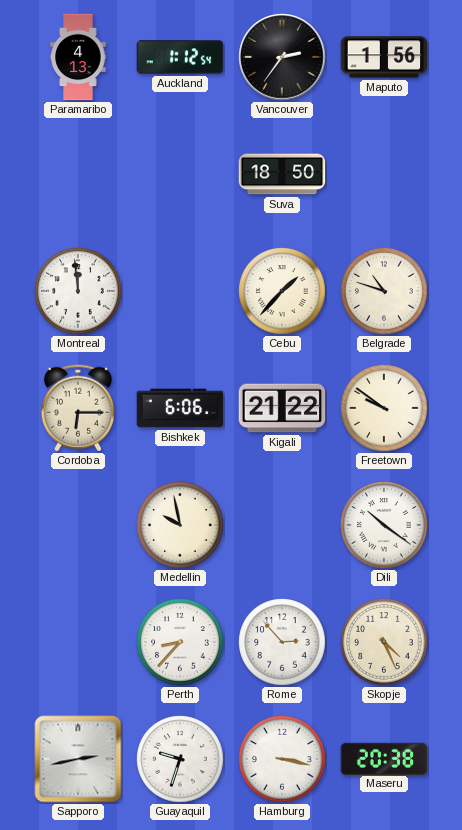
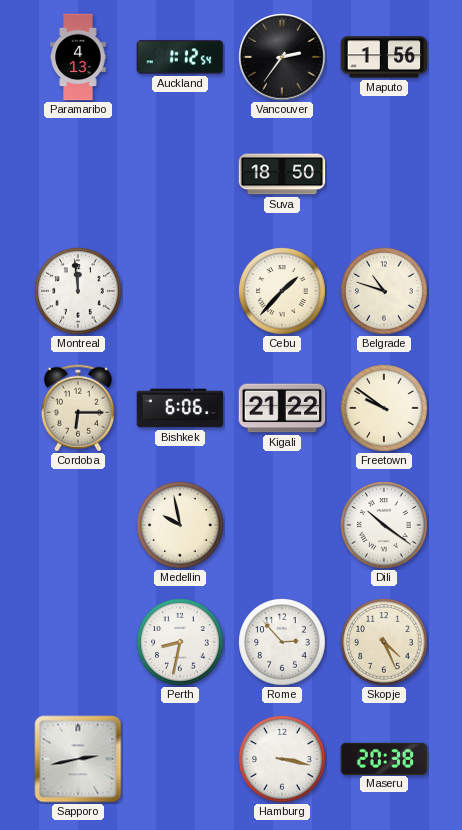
Perth: 8:37 -> 8:32
Guayaquil: 9:33 -> none
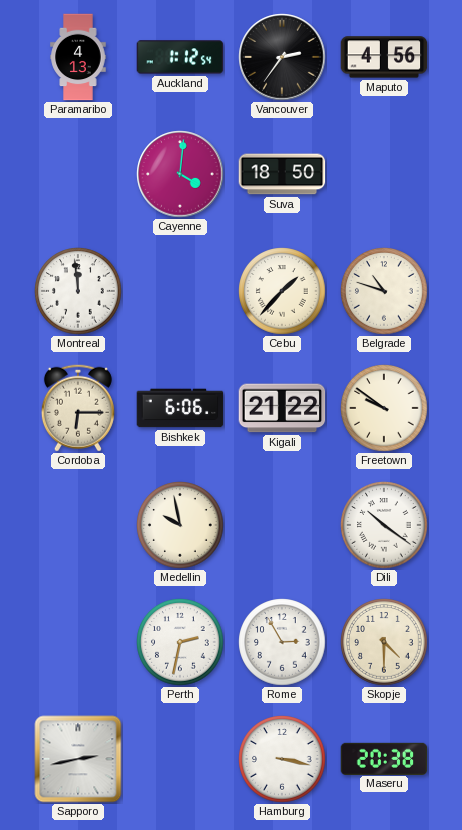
Maputo: 1:56 -> 4:56
Cayenne: none -> 4:01
Perth: 8:32 -> 2:32
Rome: 2:53 -> 2:55
Skopje: 4:26 -> 4:30
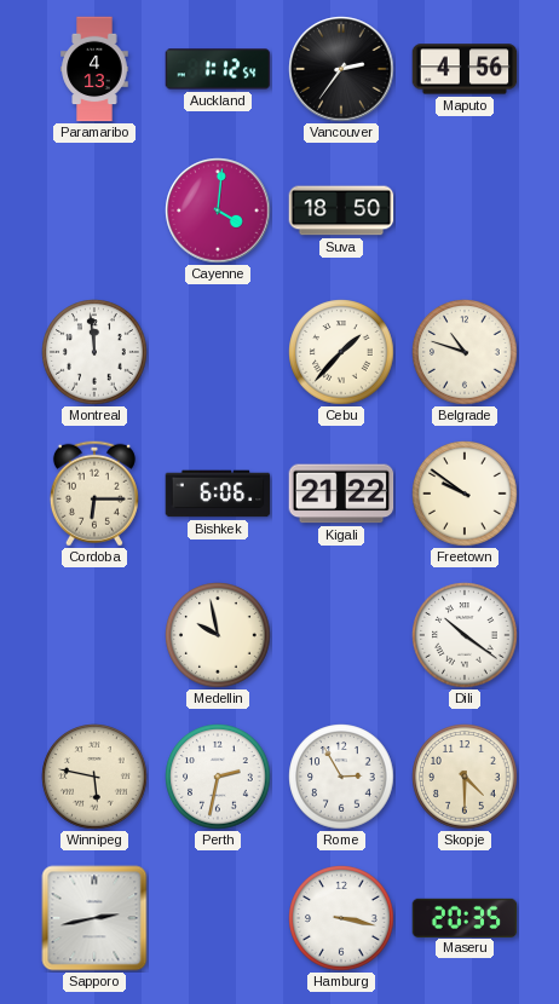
Winnipeg: none -> 5:47
Maseru: 20:38 -> 20:35
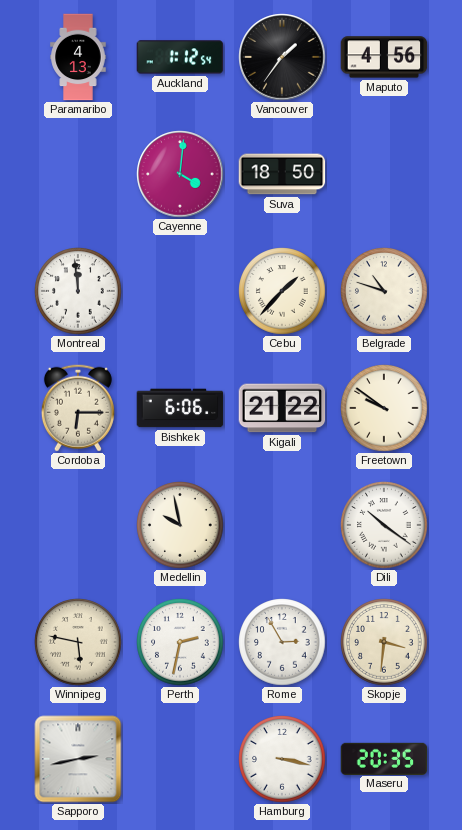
Vancouver: 2:36 -> 1:36
Skopje: 4:30 -> 3:31
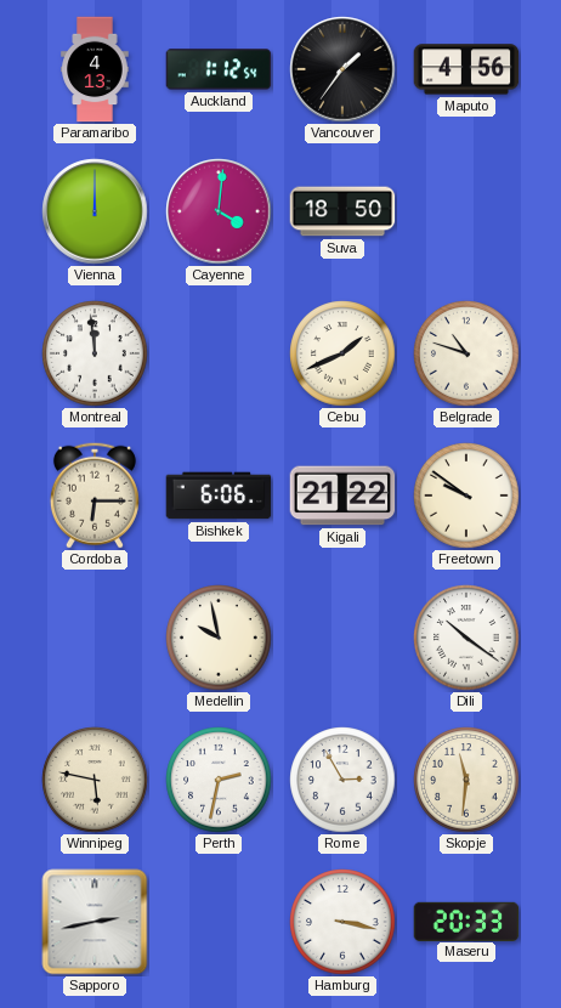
Vienna: none -> 12:00
Cebu: 1:37 -> 1:41
Skopje: 3:31 -> 11:31
Maseru: 20:35 -> 20:33
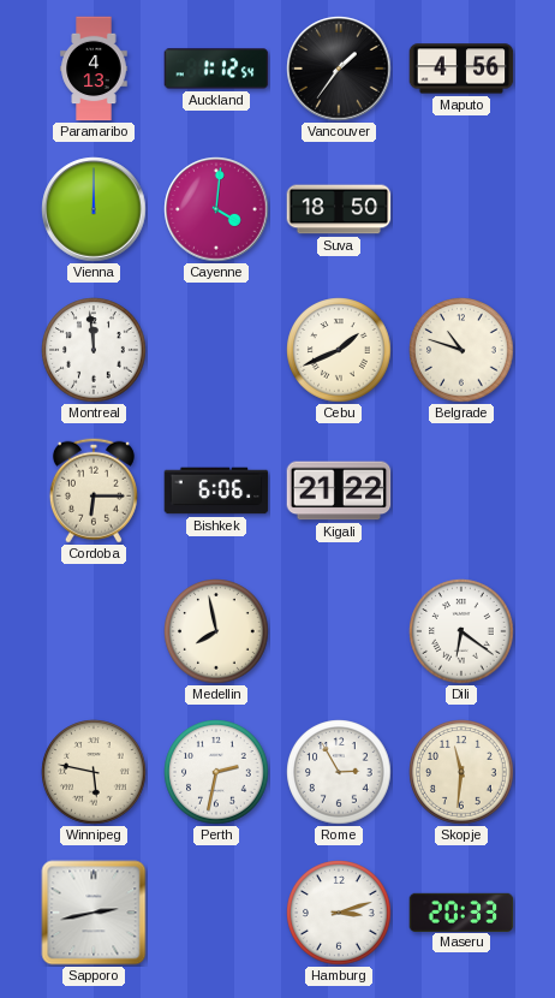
Freetown: 9:51 -> none
Medellin: 9:58 -> 7:58
Dili: 10:21 -> 6:21
Hamburg: 3:17 -> 3:12
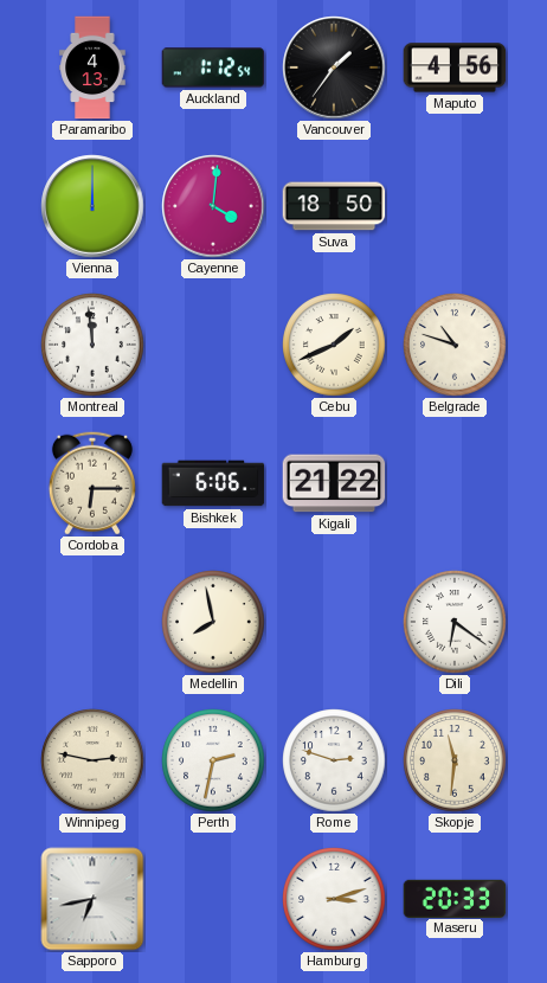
Winnipeg: 5:47 -> 2:47
Rome: 2:55 -> 2:48
Sapporo: 2:43 -> 6:43
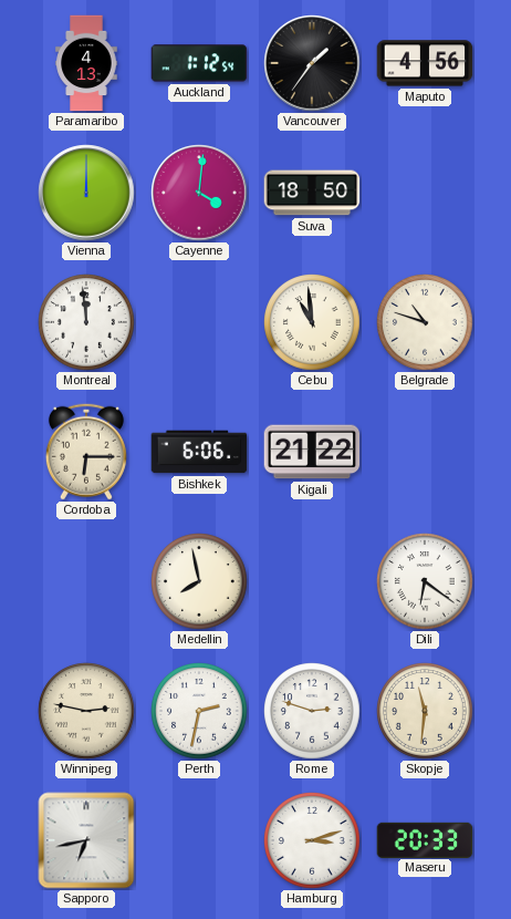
Cebu: 1:41 -> 10:59
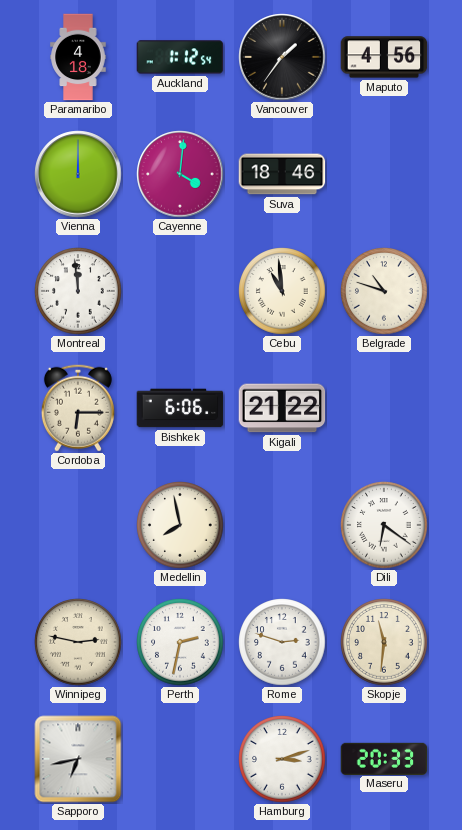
Paramaribo: 4:13 -> 4:18
Suva: 18:50 -> 18:46
